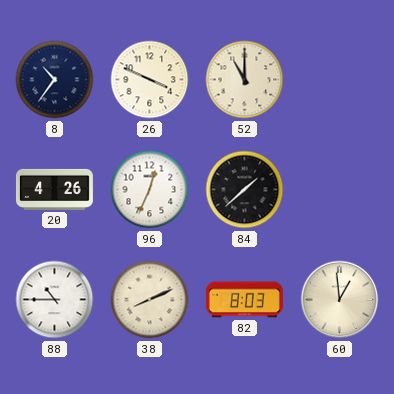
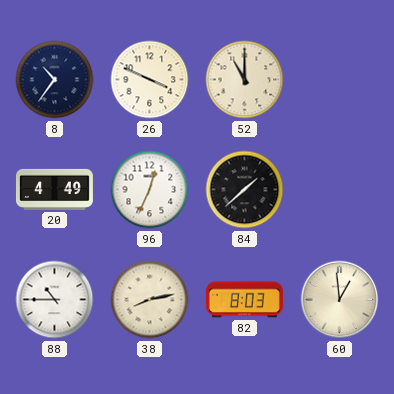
20: 4:26 -> 4:49
38: 8:11 -> 8:13
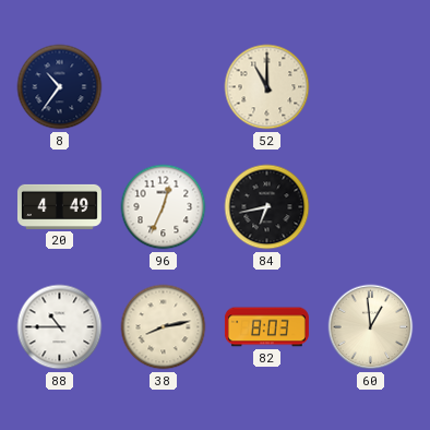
26: 3:49 -> none
84: 1:38 -> 6:43
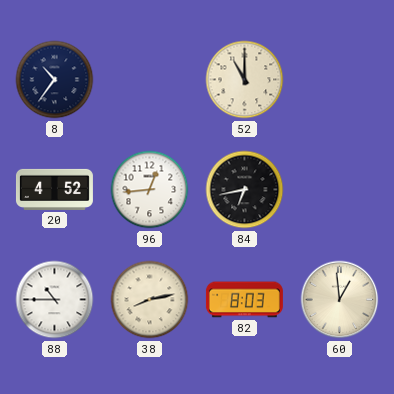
20: 4:49 -> 4:52
96: 12:34 -> 12:44
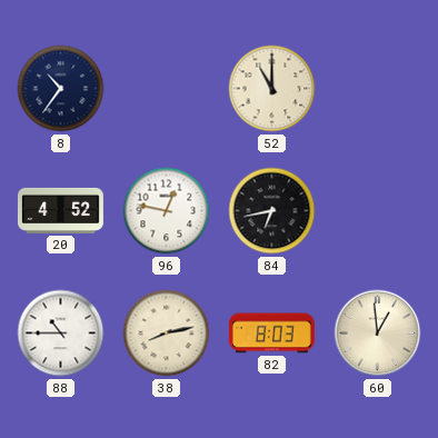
96: 12:44 -> 12:47
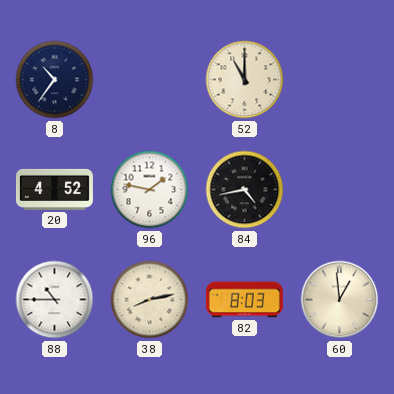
96: 12:47 -> 1:47
84: 6:43 -> 4:43
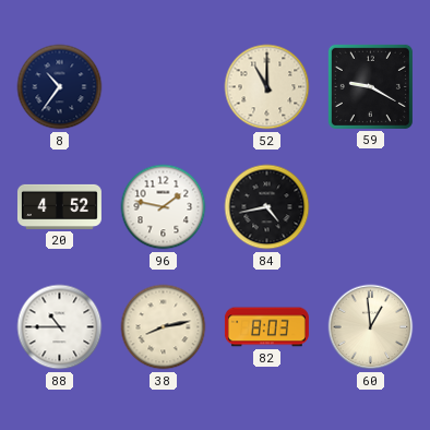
59: none -> 9:20
